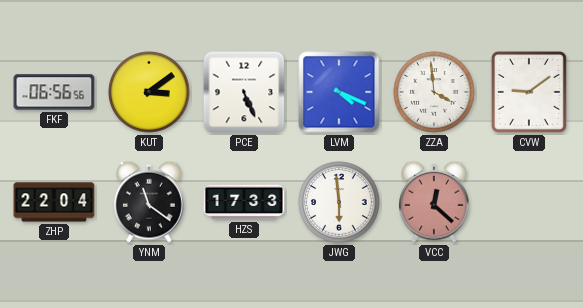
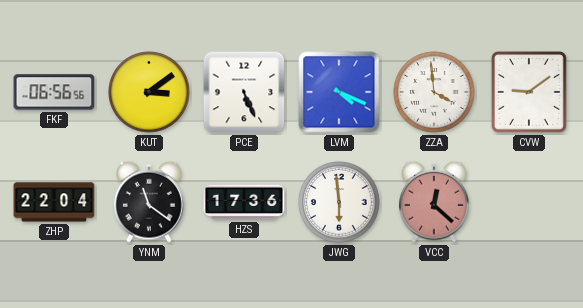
HZS: 17:33 -> 17:36
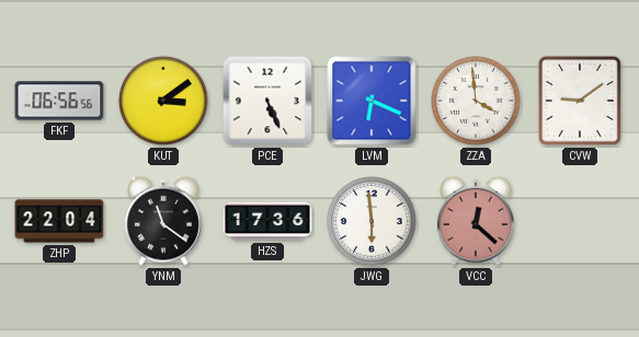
LVM: 4:19 -> 6:19
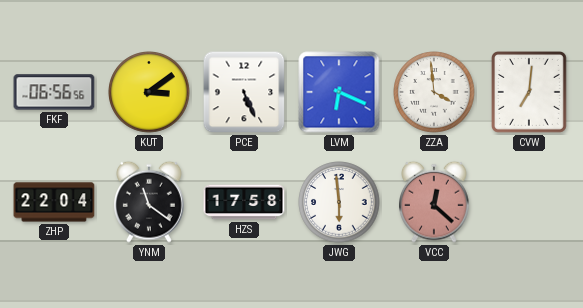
CVW: 9:09 -> 7:01
HZS: 17:36 -> 17:58
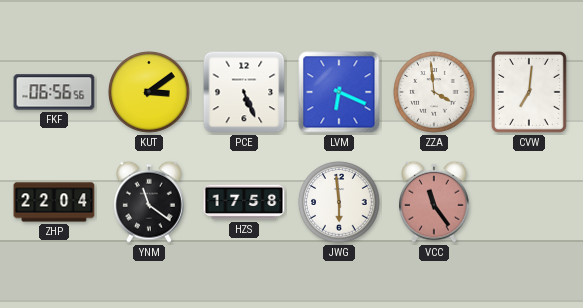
VCC: 12:22 -> 11:24
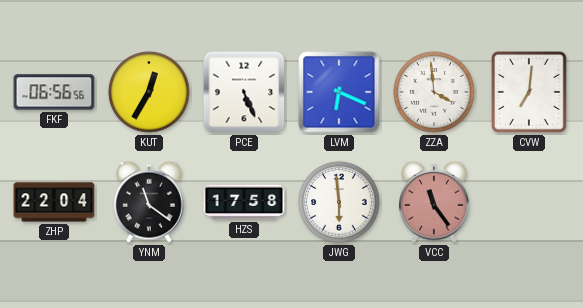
KUT: 3:09 -> 12:35
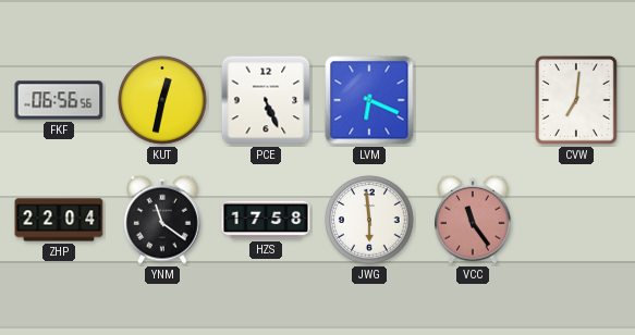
KUT: 12:35 -> 12:32
ZZA: 3:59 -> none
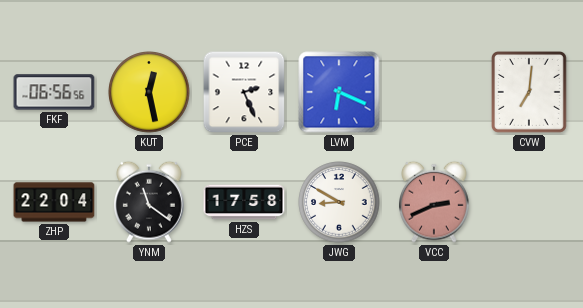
KUT: 12:32 -> 12:28
PCE: 5:26 -> 2:26
JWG: 5:59 -> 8:50
VCC: 11:24 -> 2:41
